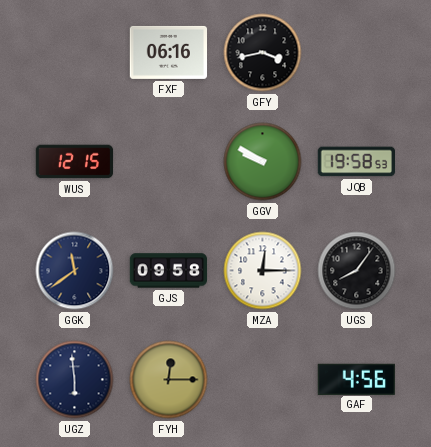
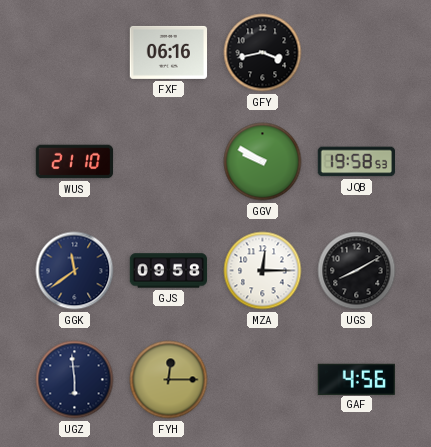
WUS: 12:15 -> 21:10
UGS: 8:06 -> 8:10
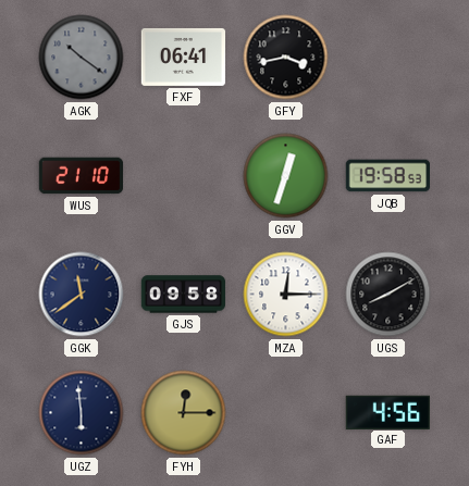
AGK: none -> 10:21
FXF: 06:16 -> 06:41
GGV: 9:50 -> 12:33
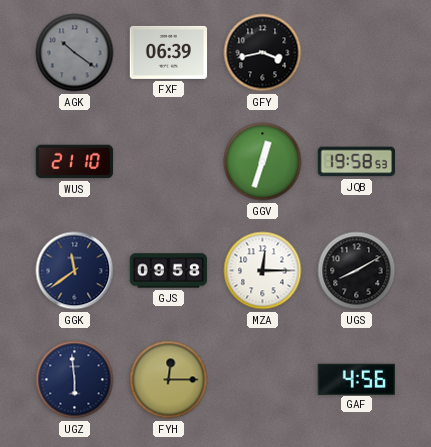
FXF: 06:41 -> 06:39
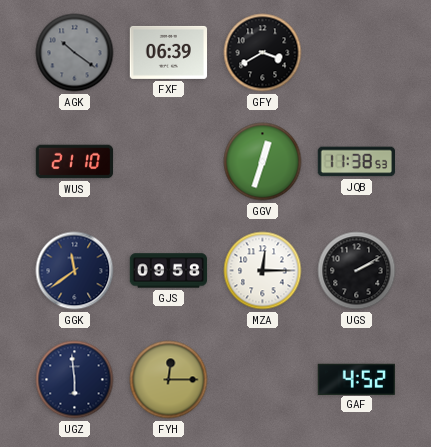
GFY: 3:43 -> 3:40
JQB: 19:58 -> 11:38
UGS: 8:10 -> 2:10
GAF: 4:56 -> 4:52
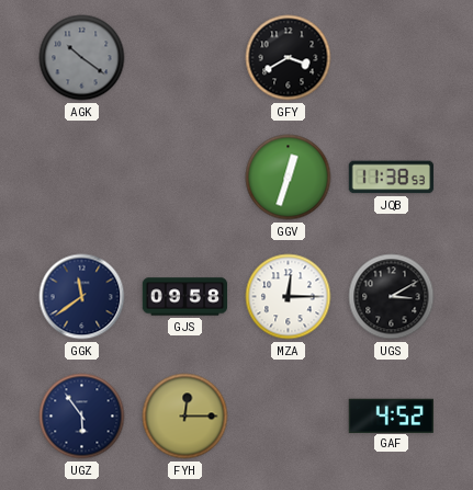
FXF: 06:39 -> none
WUS: 21:10 -> none
UGS: 2:10 -> 3:10
UGZ: 5:59 -> 5:54
